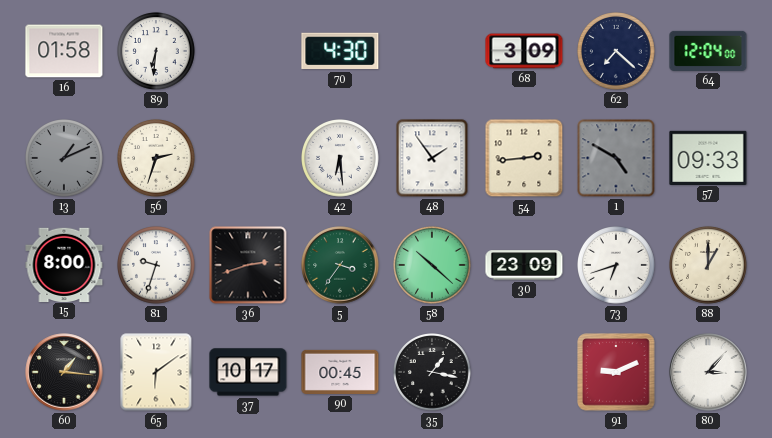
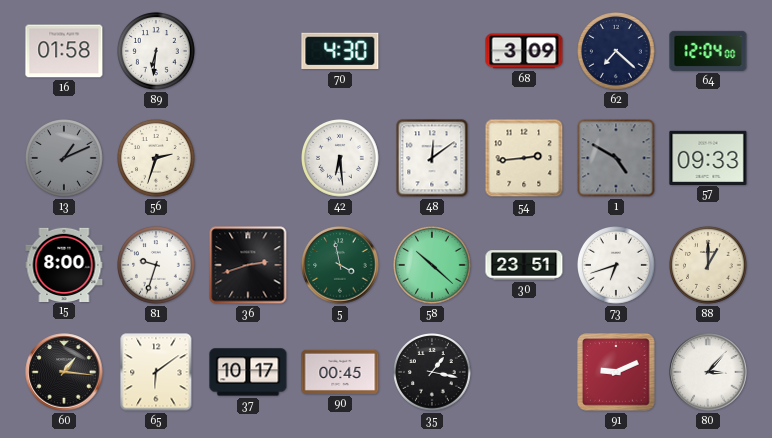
48: 1:54 -> 12:09
5: 3:36 -> 3:58
30: 23:09 -> 23:51
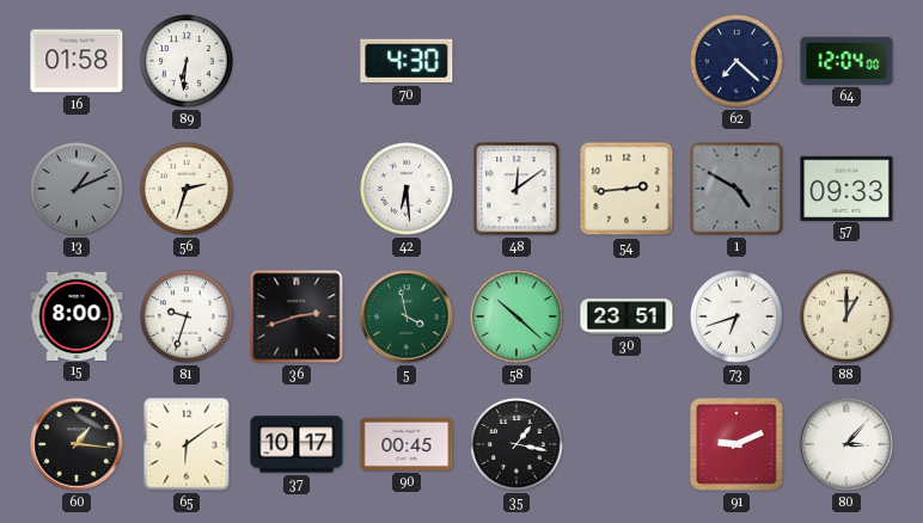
68: 3:09 -> none
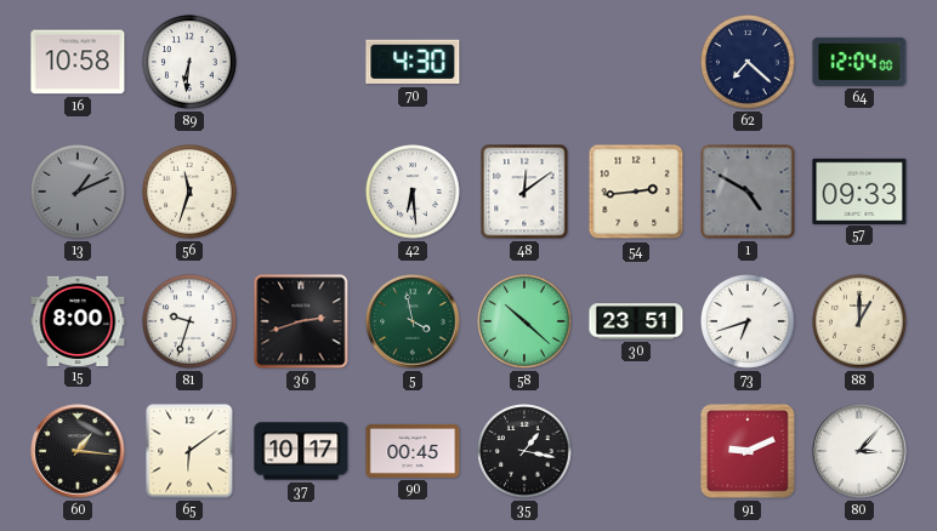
16: 01:58 -> 10:58
56: 2:33 -> 11:33
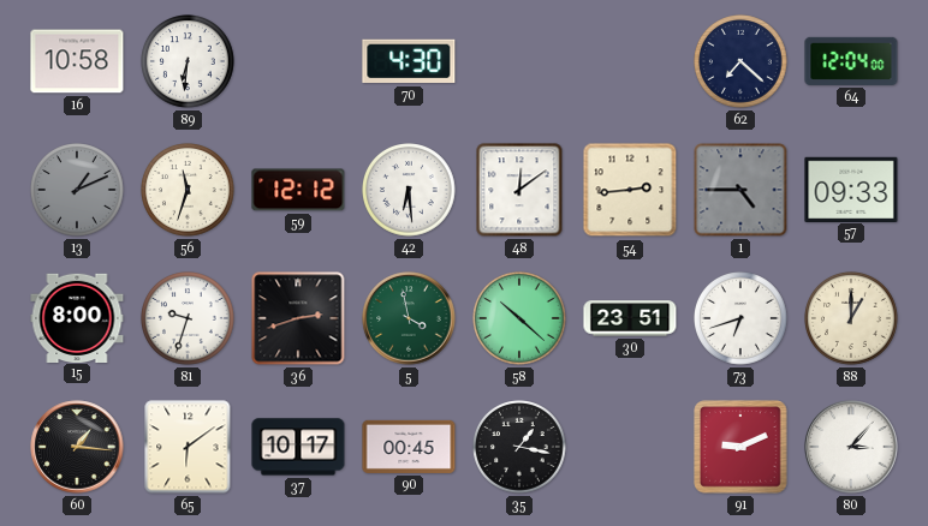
59: none -> 12:12
1: 4:50 -> 4:45
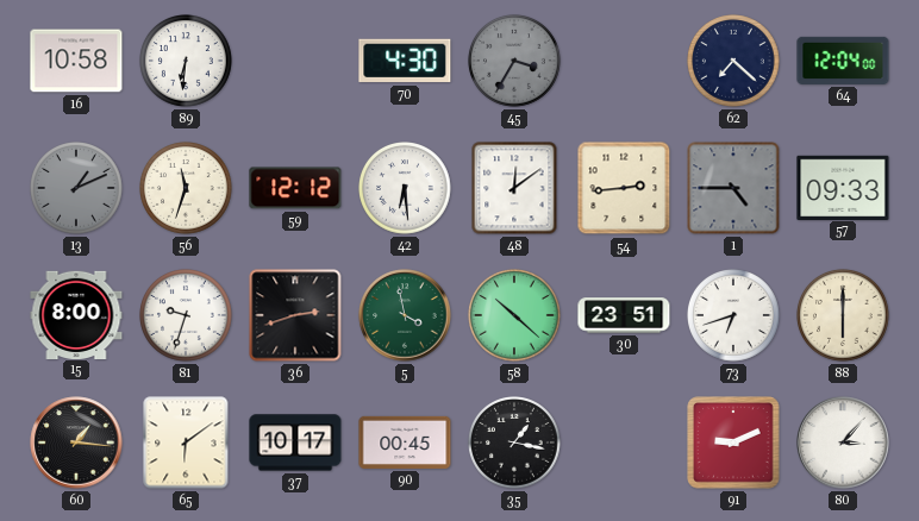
45: none -> 3:35
88: 1:00 -> 6:00
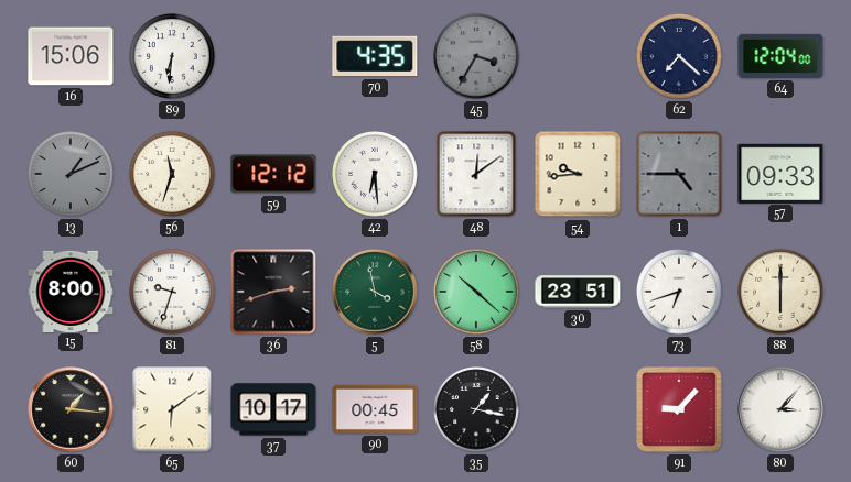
16: 10:58 -> 15:06
70: 4:30 -> 4:35
54: 2:44 -> 9:44
91: 9:11 -> 9:07
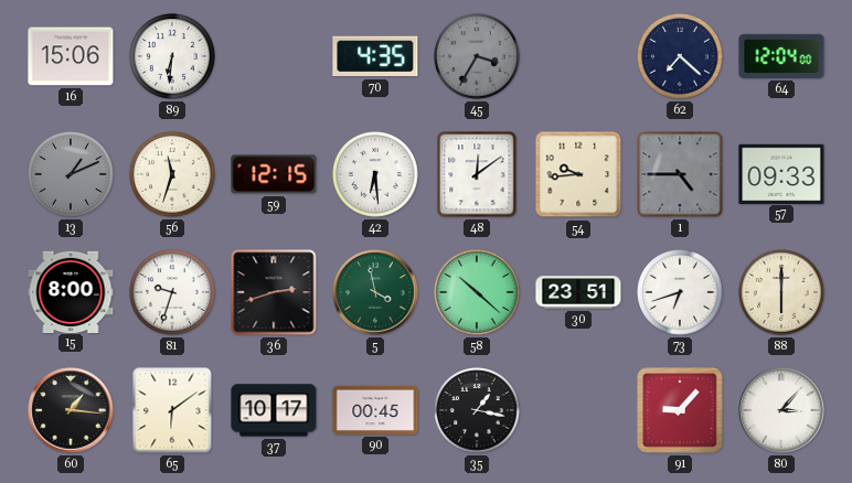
59: 12:12 -> 12:15
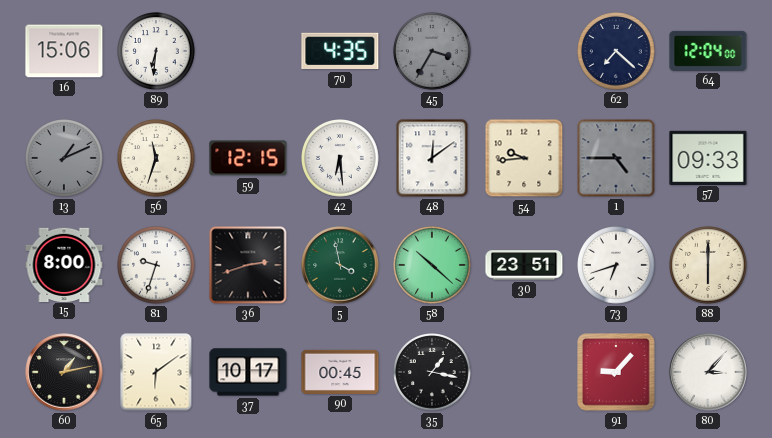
60: 1:16 -> 1:13
